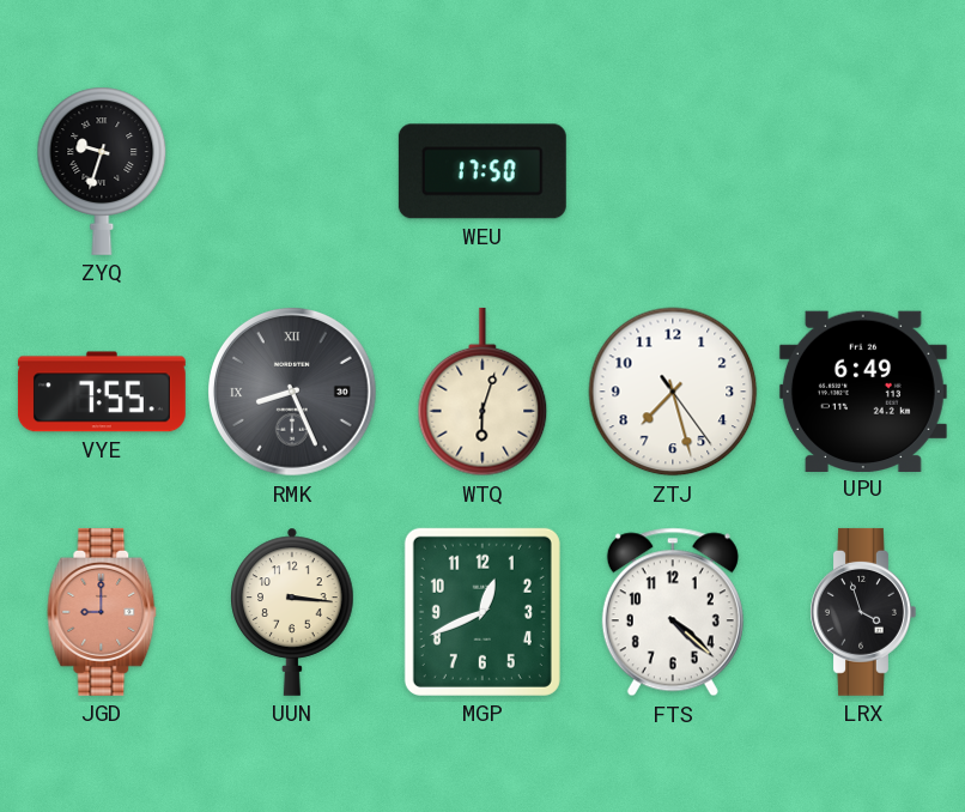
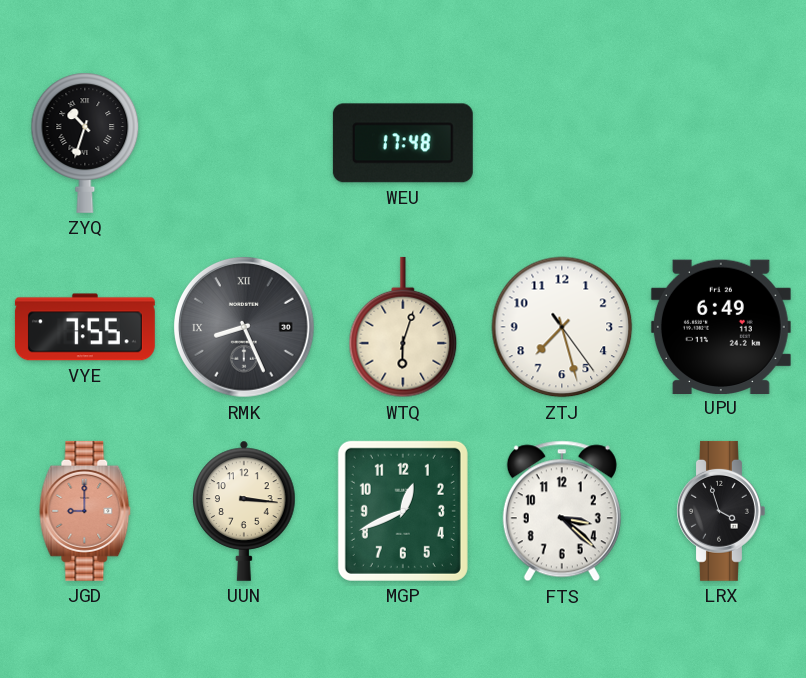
ZYQ: 9:33 -> 10:33
WEU: 17:50 -> 17:48
FTS: 4:22 -> 3:22
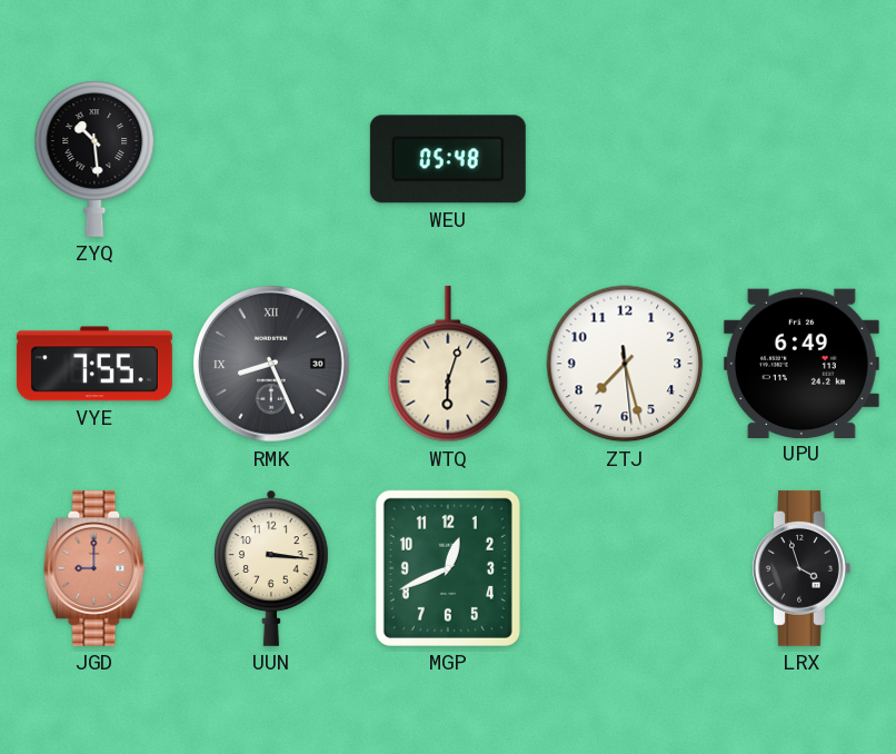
ZYQ: 10:33 -> 10:29
WEU: 17:48 -> 05:48
ZTJ: 7:27:24 -> 7:27:29
FTS: 3:22 -> none
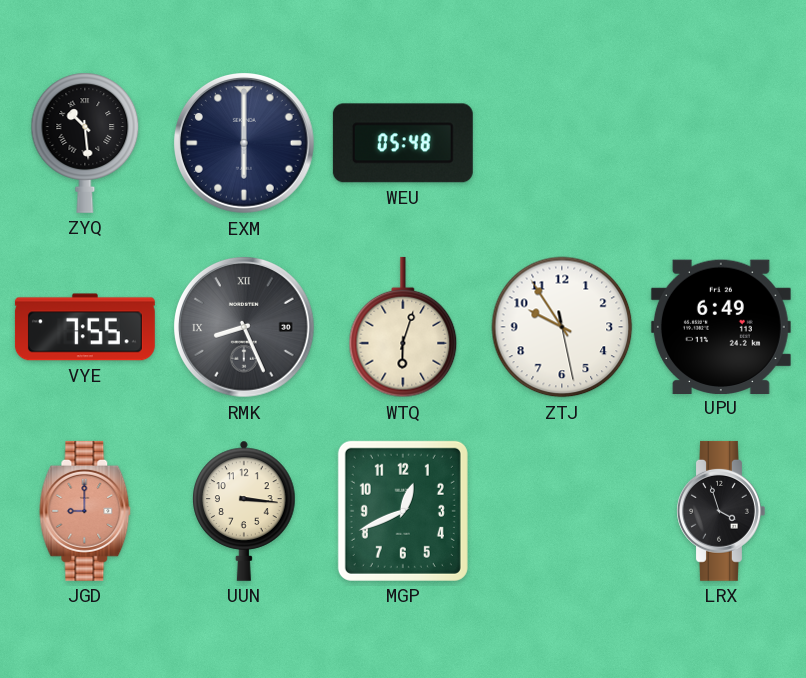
EXM: none -> 6:00
ZTJ: 7:27 -> 9:54
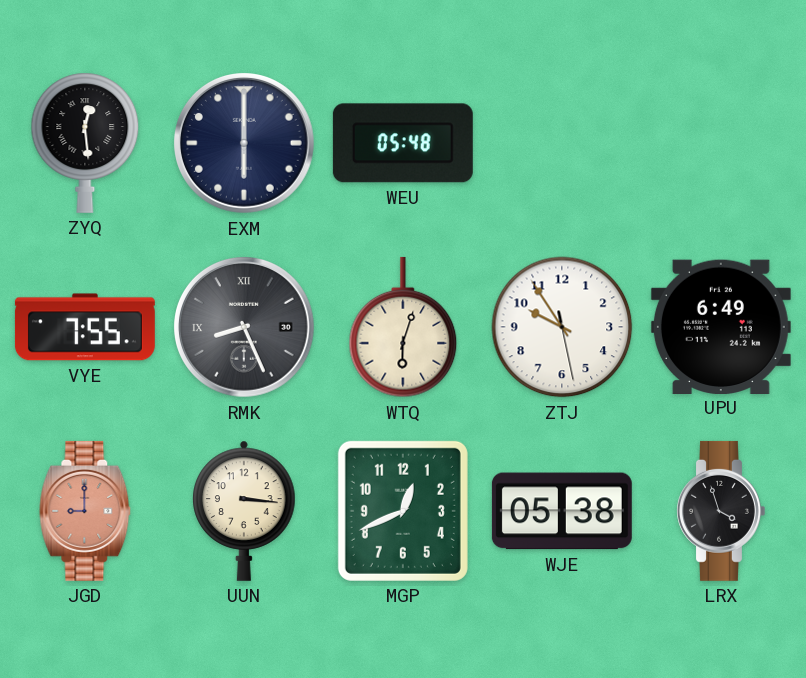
ZYQ: 10:29 -> 12:29
WJE: none -> 05:38
